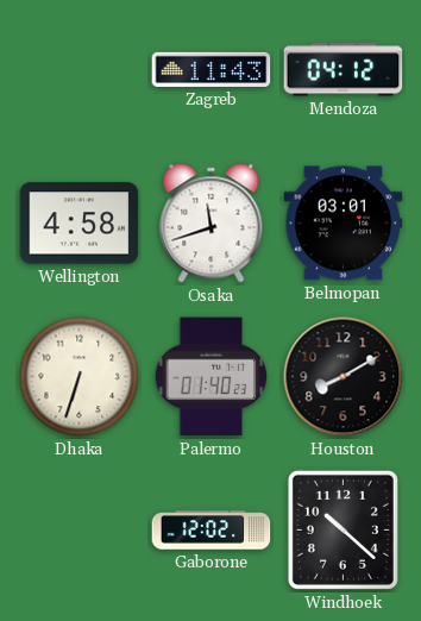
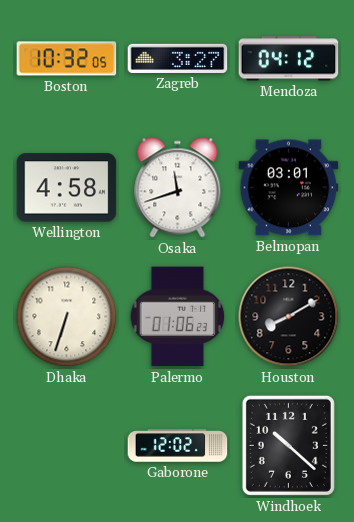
Boston: none -> 10:32
Zagreb: 11:43 -> 3:27
Palermo: 01:40 -> 01:06
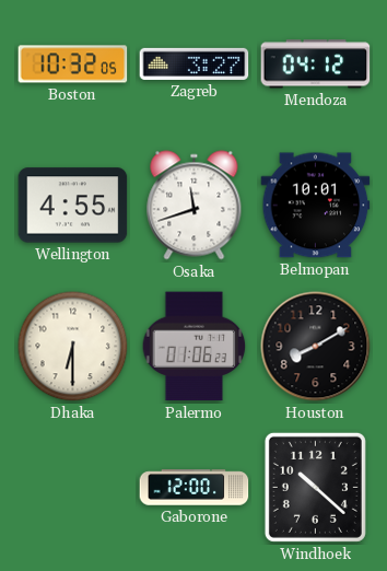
Wellington: 4:58 -> 4:55
Belmopan: 03:01 -> 10:01
Dhaka: 6:33 -> 6:30
Gaborone: 12:02 -> 12:00
